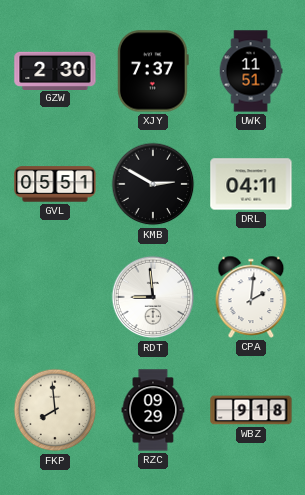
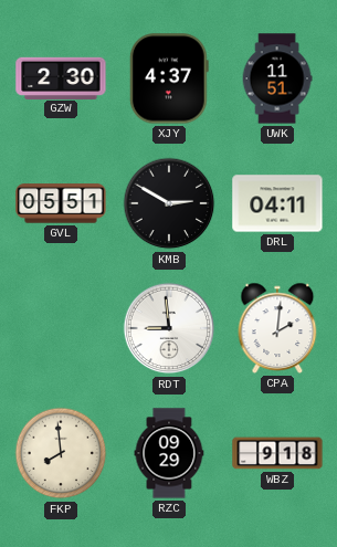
XJY: 7:37 -> 4:37
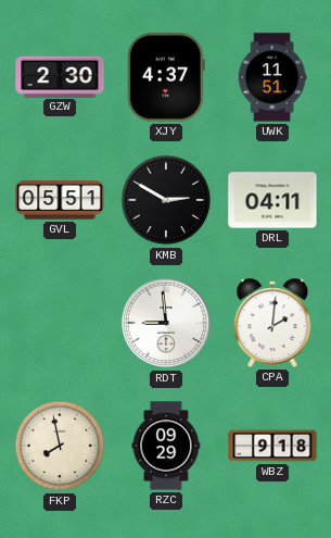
FKP: 7:59 -> 7:58
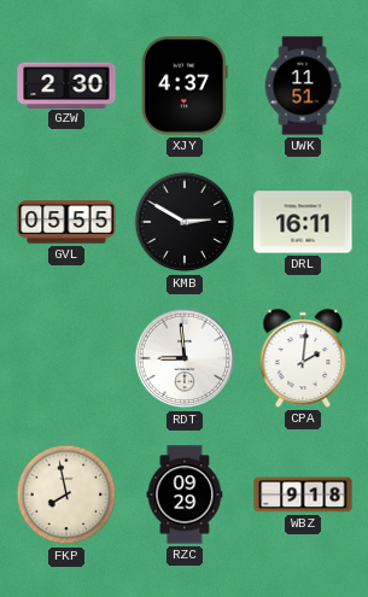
GVL: 05:51 -> 05:55
DRL: 04:11 -> 16:11
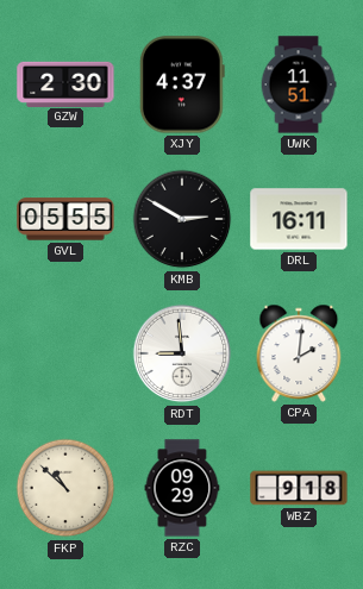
FKP: 7:58 -> 10:52
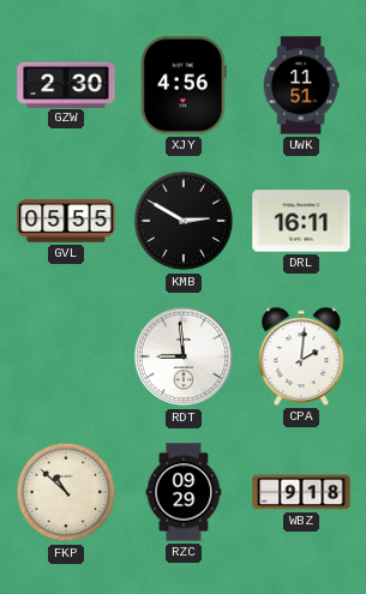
XJY: 4:37 -> 4:56
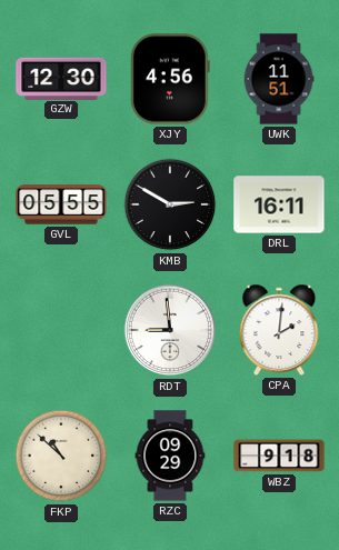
GZW: 2:30 -> 12:30
